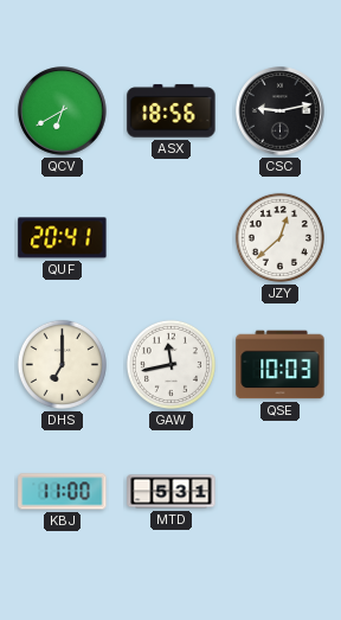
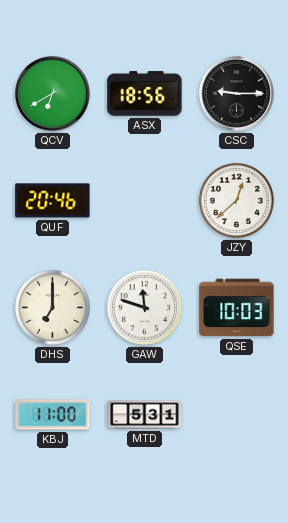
CSC: 9:13 -> 9:15
QUF: 20:41 -> 20:46
GAW: 11:43 -> 11:48
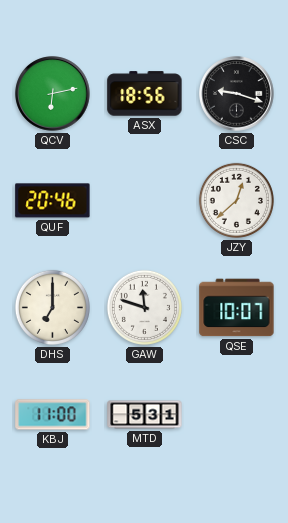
QCV: 6:40 -> 6:13
CSC: 9:15 -> 9:18
QSE: 10:03 -> 10:07
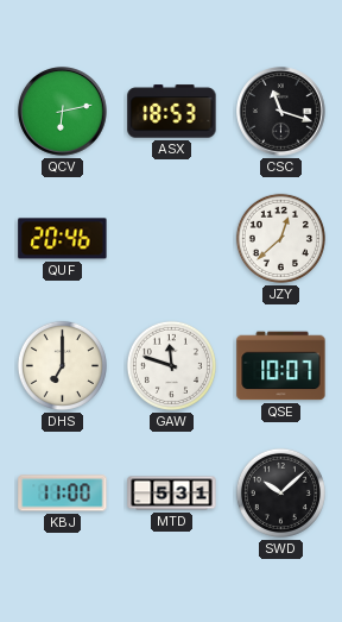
ASX: 18:56 -> 18:53
CSC: 9:18 -> 11:18
SWD: none -> 10:08
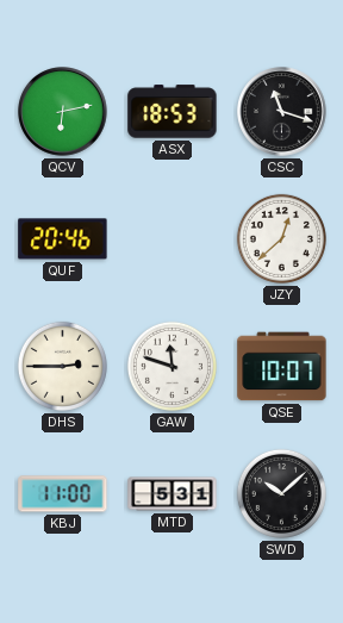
DHS: 7:00 -> 2:45
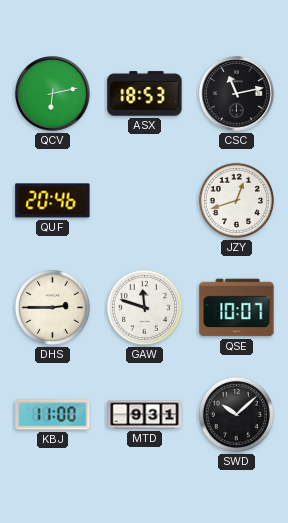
CSC: 11:18 -> 11:13
JZY: 12:38 -> 12:42
MTD: 5:31 -> 9:31
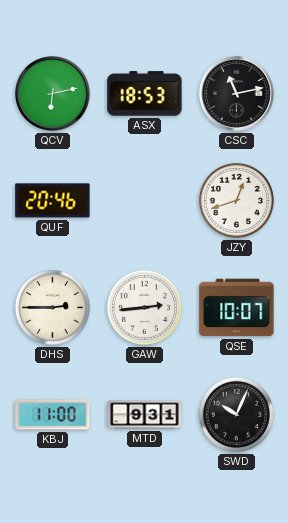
GAW: 11:48 -> 2:44
SWD: 10:08 -> 10:04
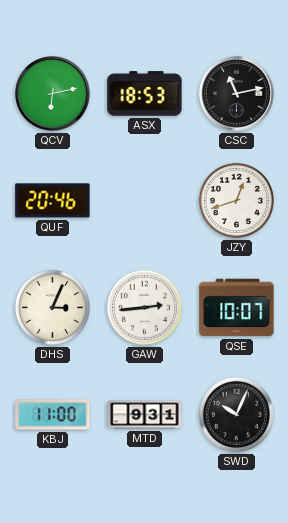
DHS: 2:45 -> 3:04
